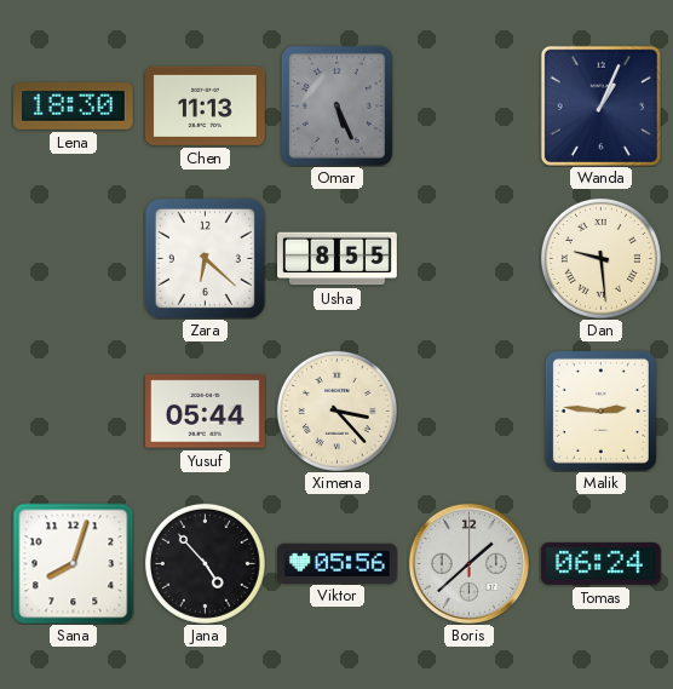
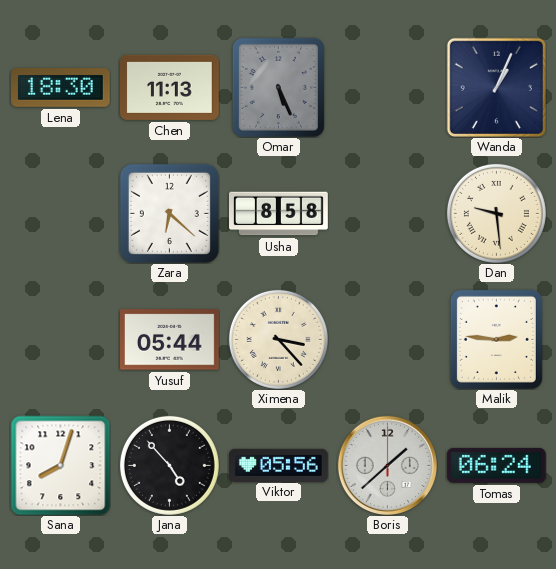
Usha: 8:55 -> 8:58
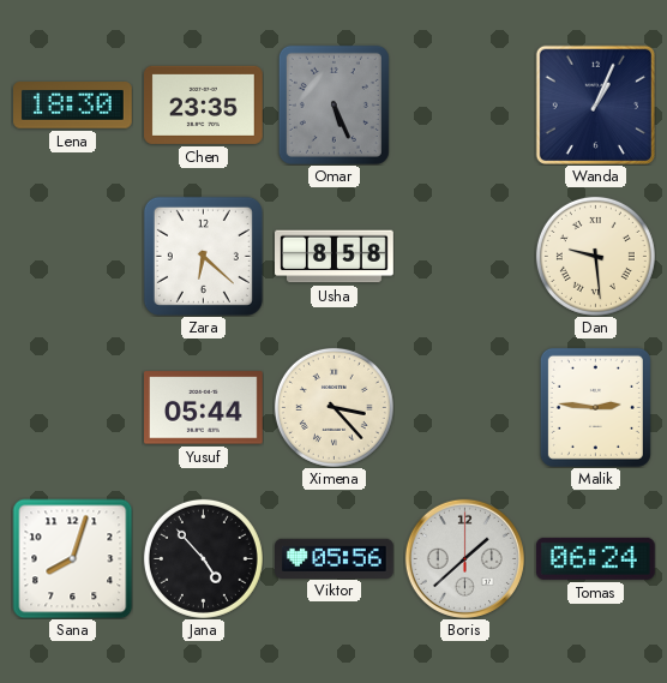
Chen: 11:13 -> 23:35
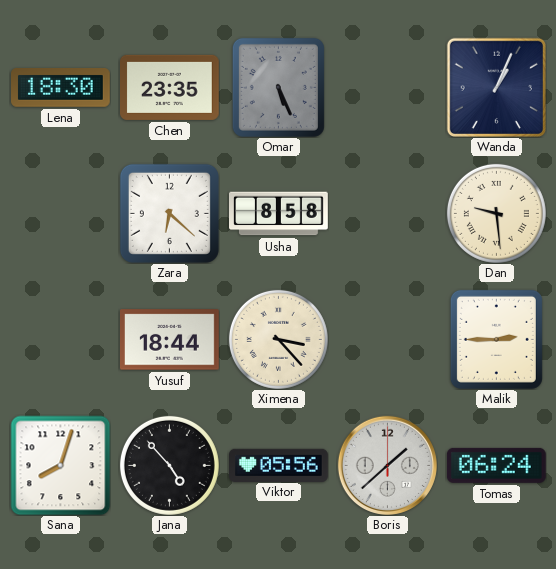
Yusuf: 05:44 -> 18:44
Malik: 2:46 -> 2:45
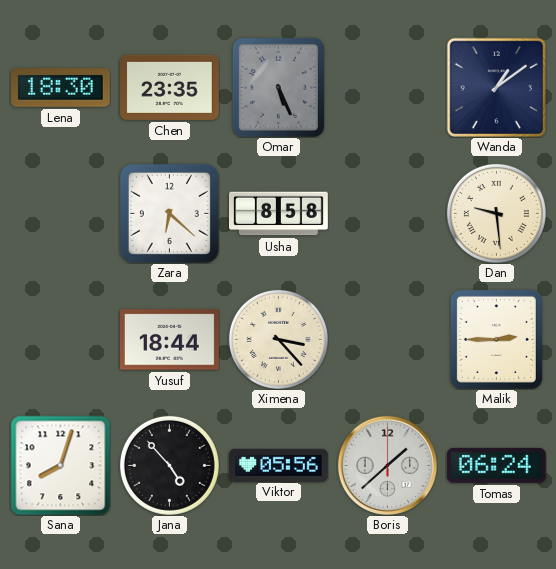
Wanda: 1:04 -> 1:09
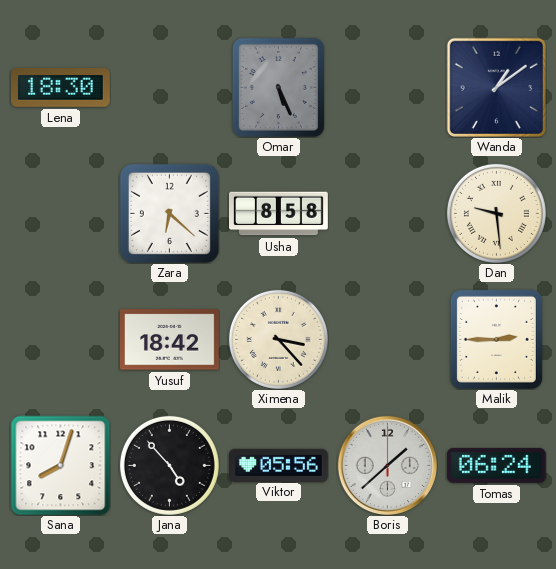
Chen: 23:35 -> none
Yusuf: 18:44 -> 18:42
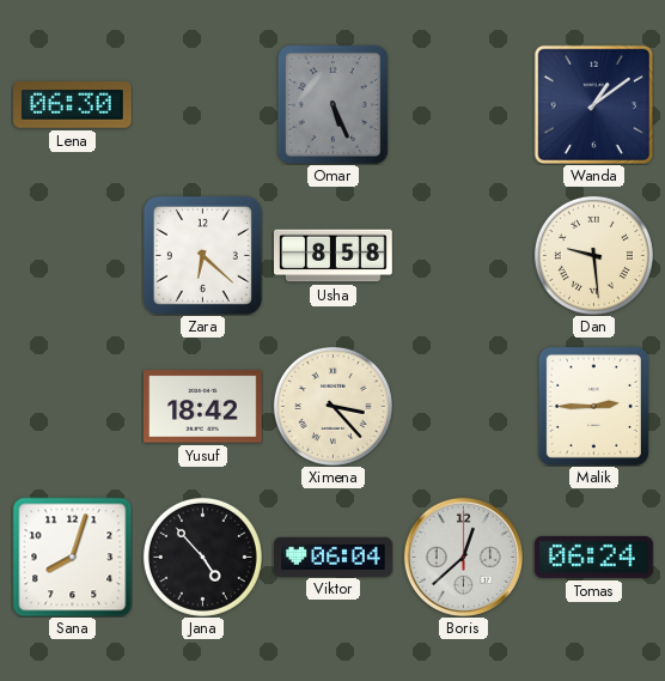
Lena: 18:30 -> 06:30
Viktor: 05:56 -> 06:04
Boris: 1:38 -> 12:38
